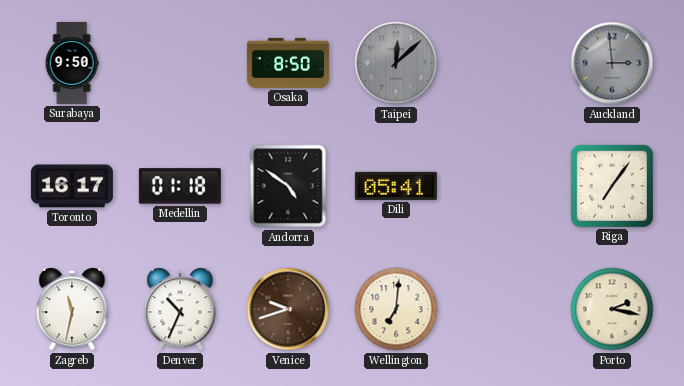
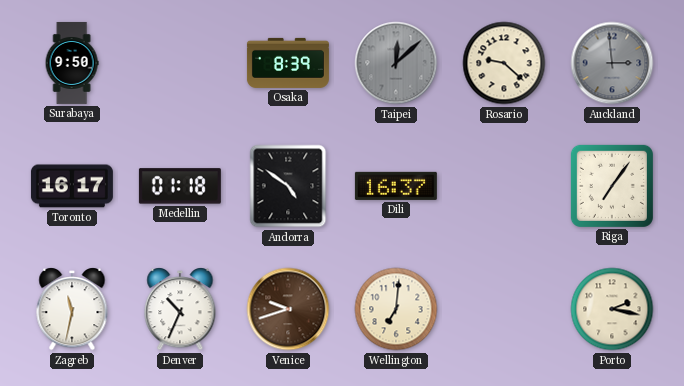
Osaka: 8:50 -> 8:39
Rosario: none -> 9:22
Dili: 05:41 -> 16:37
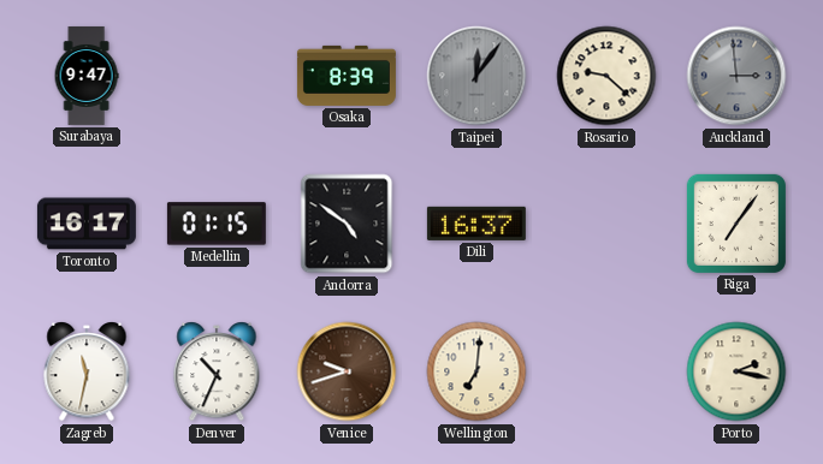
Surabaya: 9:50 -> 9:47
Taipei: 12:08 -> 12:06
Medellin: 01:18 -> 01:15
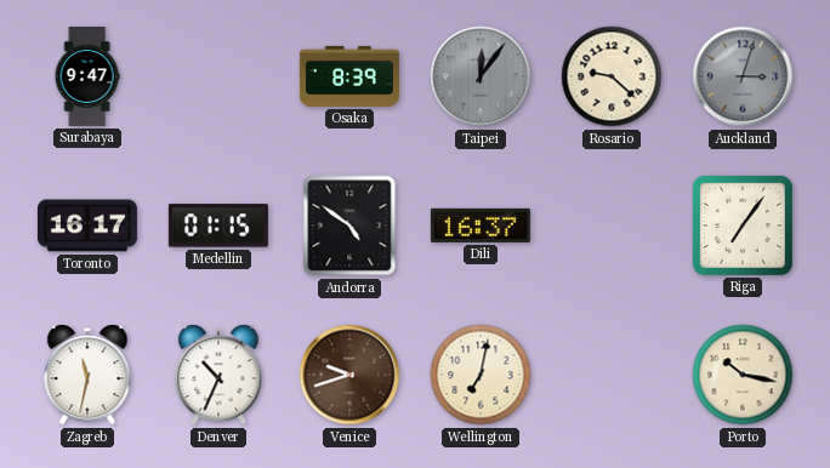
Auckland: 2:59 -> 3:03
Wellington: 7:01 -> 7:02
Porto: 2:17 -> 10:17
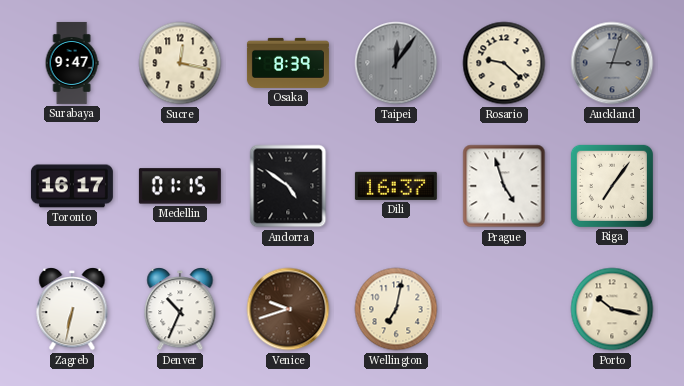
Sucre: none -> 12:17
Prague: none -> 4:57
Zagreb: 11:32 -> 6:32
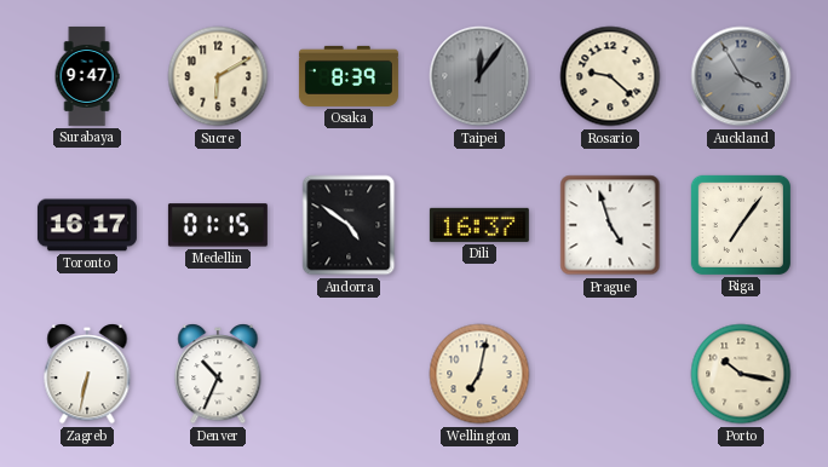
Sucre: 12:17 -> 6:10
Auckland: 3:03 -> 3:55
Venice: 9:42 -> none
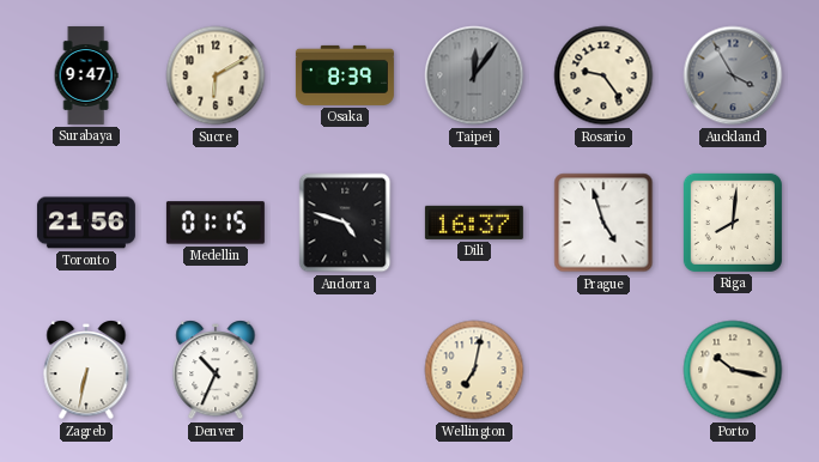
Rosario: 9:22 -> 9:24
Toronto: 16:17 -> 21:56
Andorra: 4:51 -> 4:48
Riga: 7:06 -> 8:01
